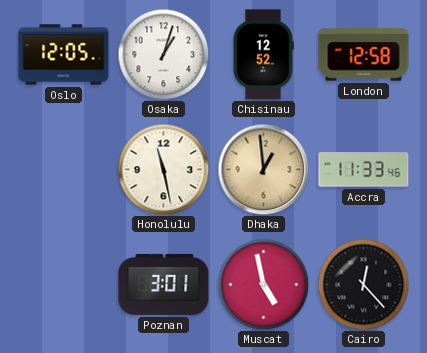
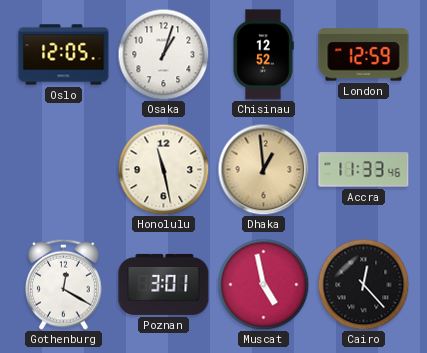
London: 12:58 -> 12:59
Gothenburg: none -> 12:20
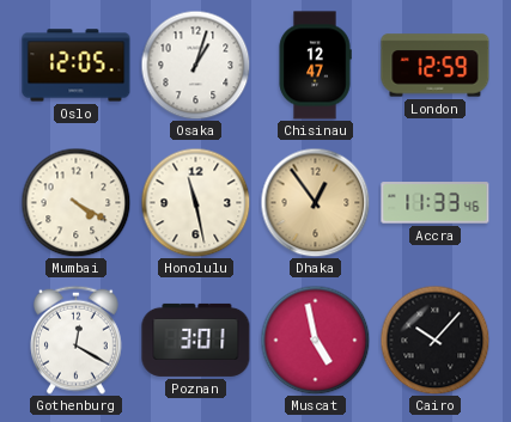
Chisinau: 12:52 -> 12:47
Mumbai: none -> 4:20
Dhaka: 12:59 -> 12:54
Cairo: 12:23 -> 10:07
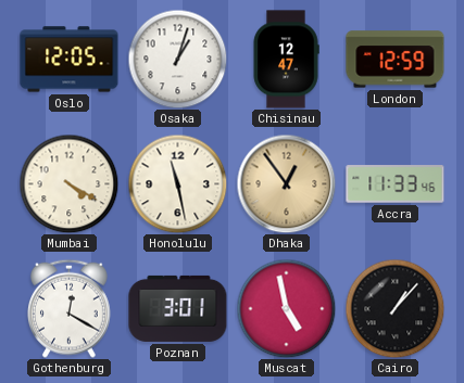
Cairo: 10:07 -> 1:07
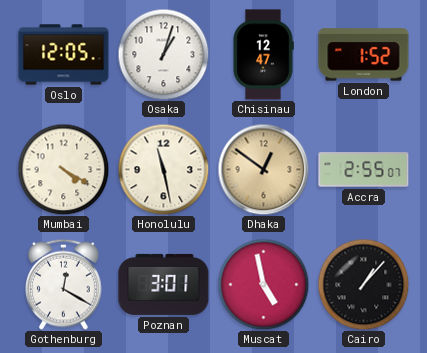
London: 12:59 -> 1:52
Dhaka: 12:54 -> 12:51
Accra: 11:33 -> 2:55
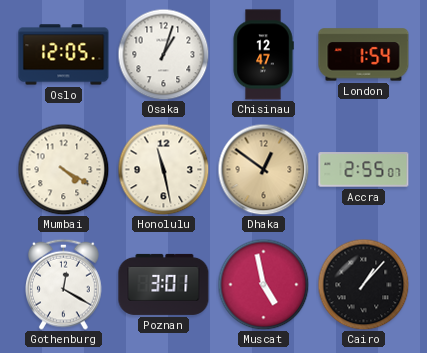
London: 1:52 -> 1:54
